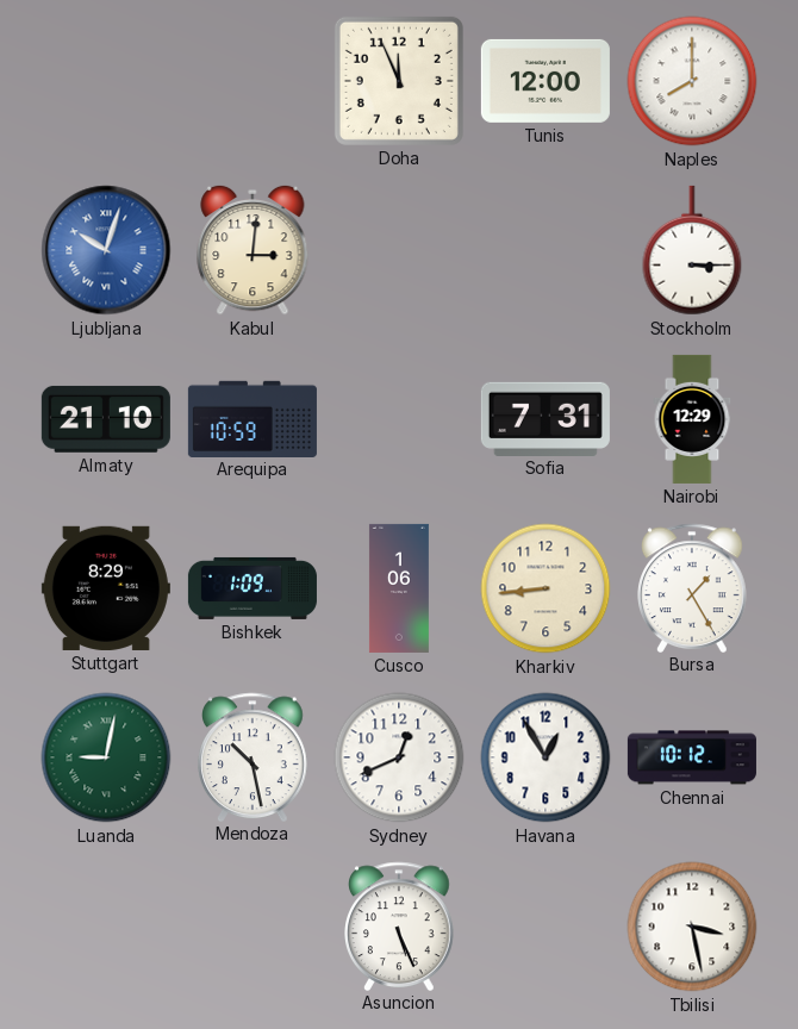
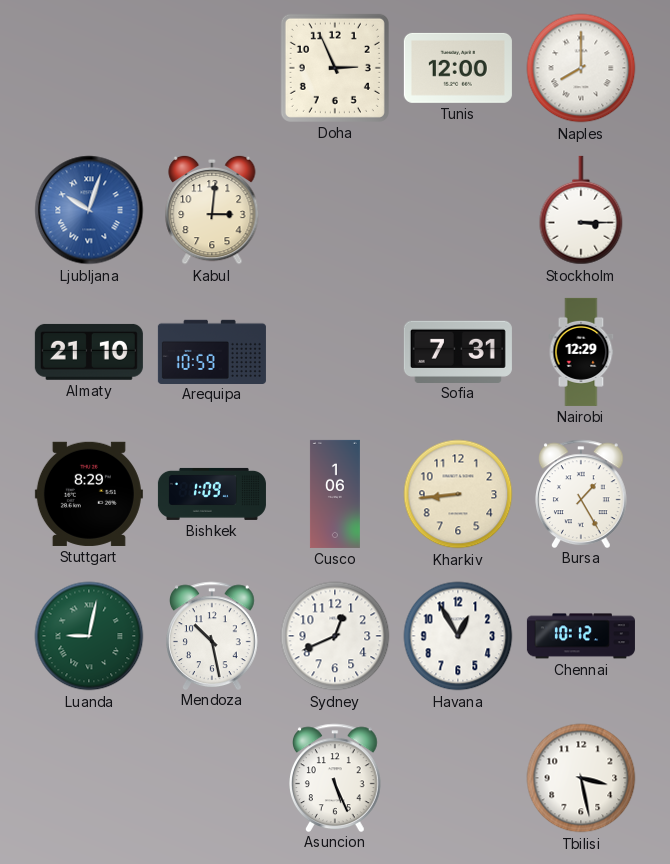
Doha: 11:56 -> 2:56
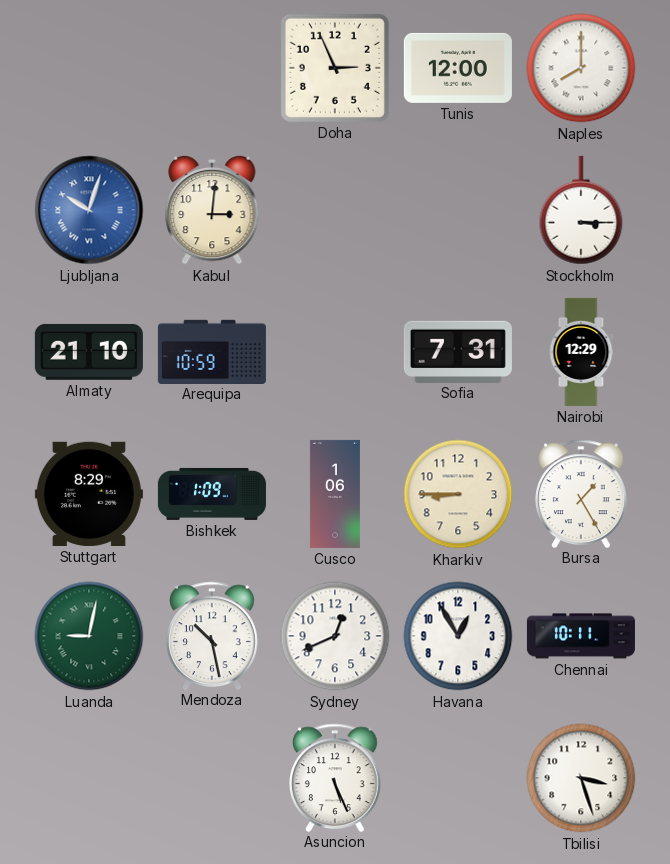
Kharkiv: 8:44 -> 8:45
Chennai: 10:12 -> 10:11
Tbilisi: 3:28 -> 3:27
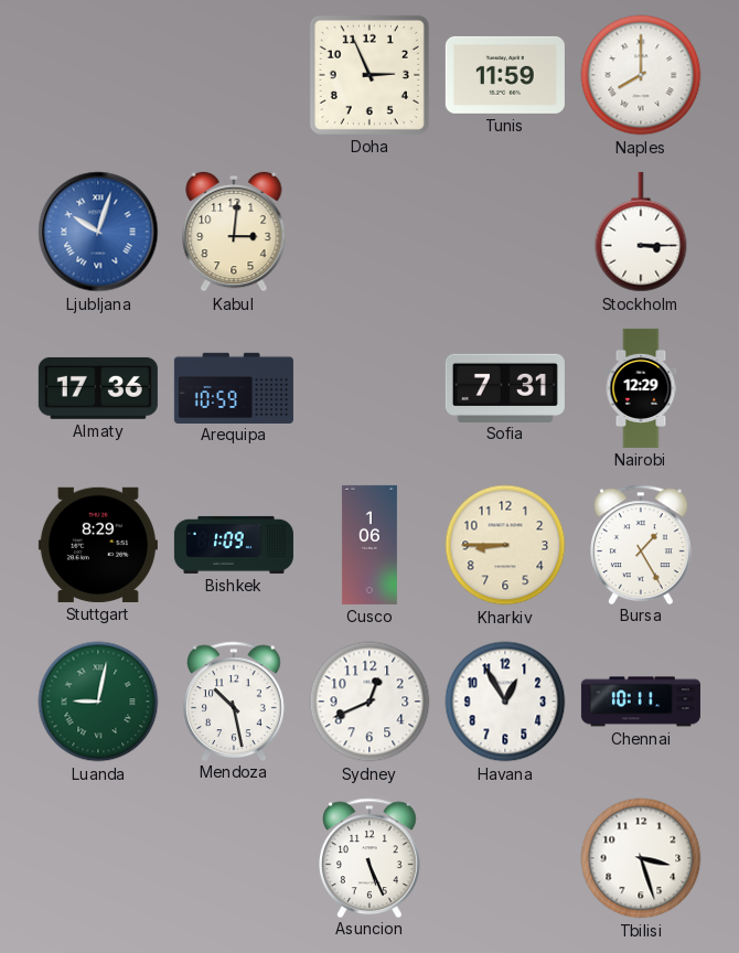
Tunis: 12:00 -> 11:59
Almaty: 21:10 -> 17:36
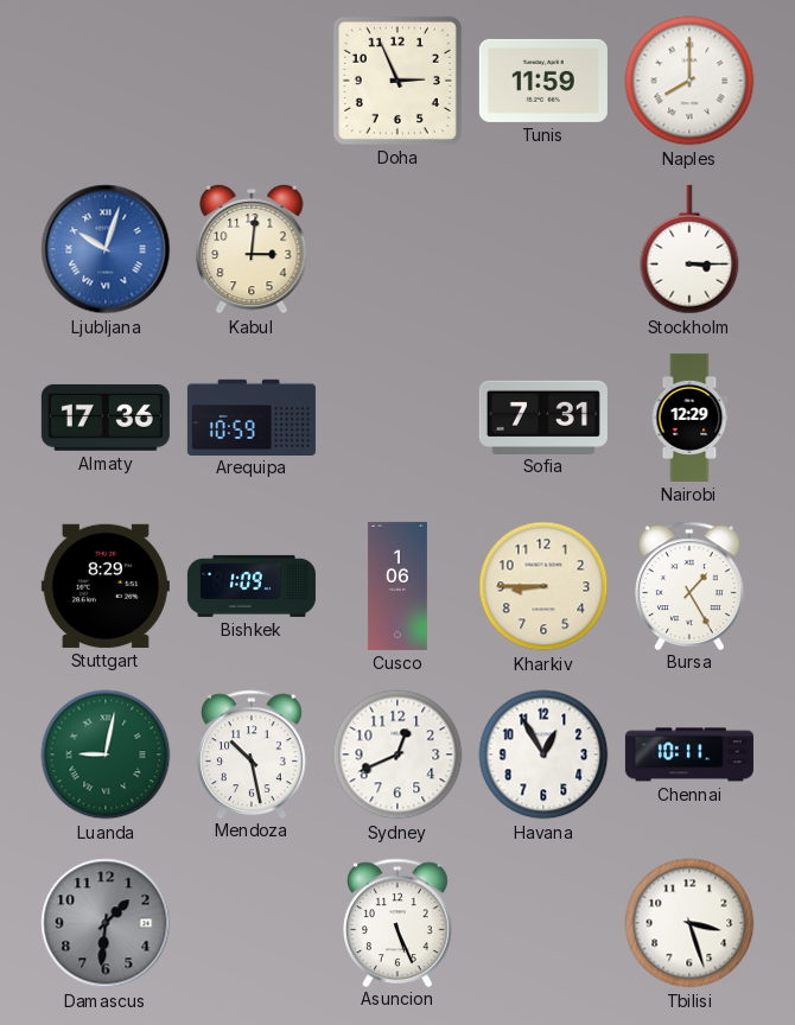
Damascus: none -> 1:31
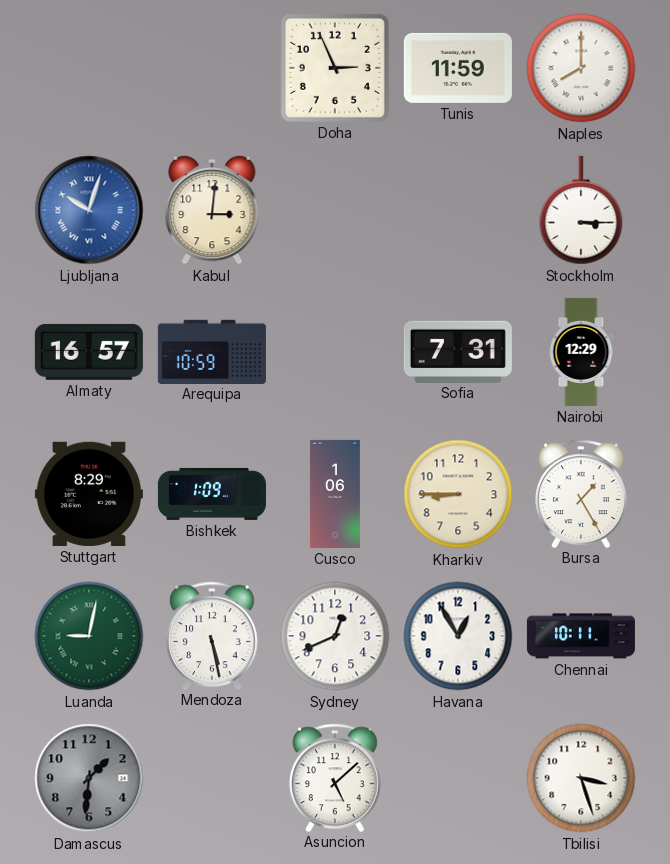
Almaty: 17:36 -> 16:57
Mendoza: 10:28 -> 5:28
Asuncion: 5:26 -> 5:08
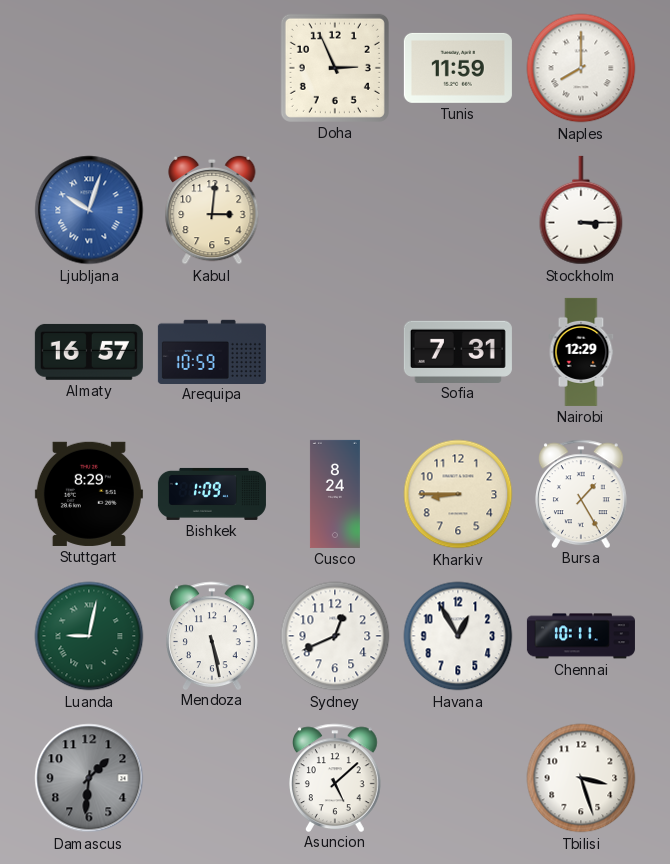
Cusco: 1:06 -> 8:24
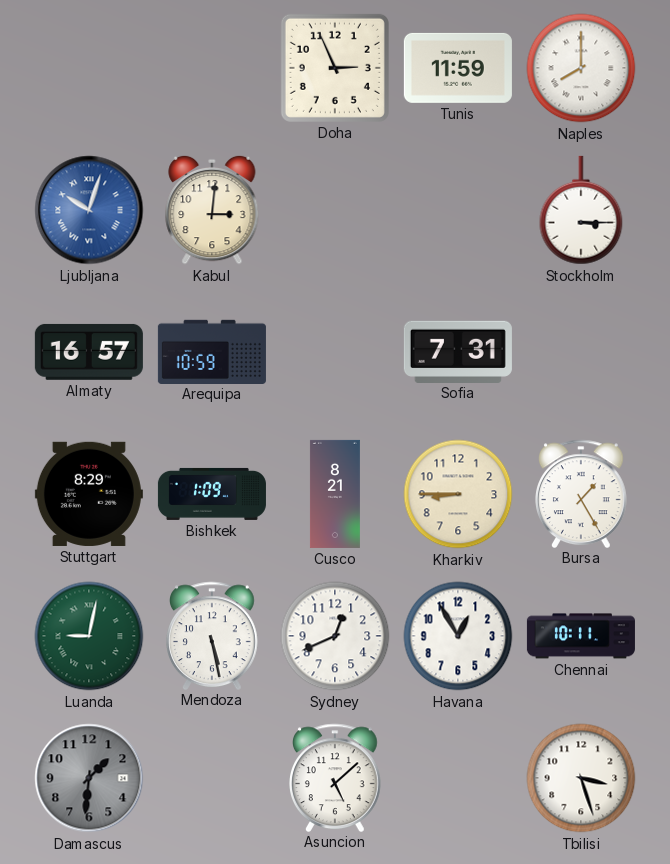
Nairobi: 12:29 -> none
Cusco: 8:24 -> 8:21
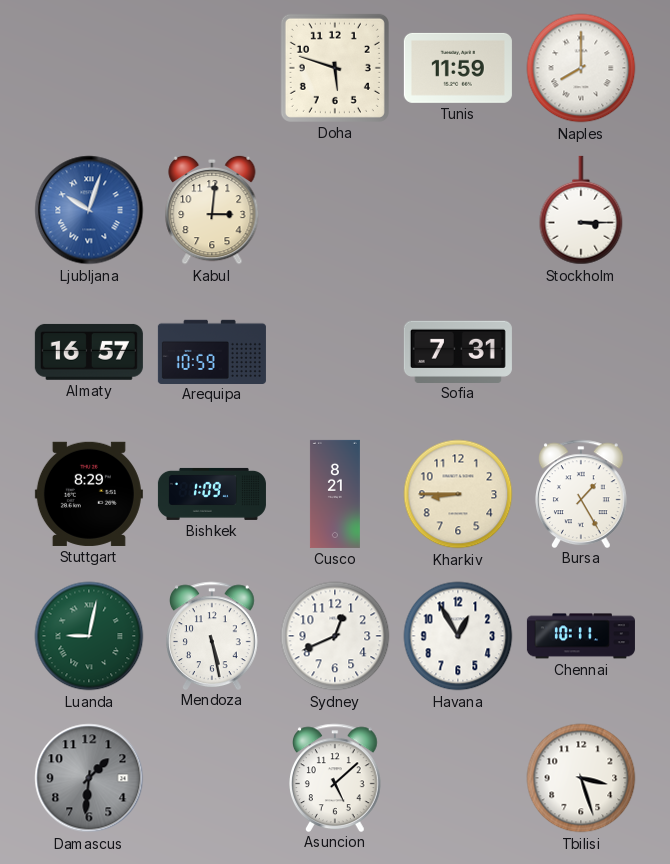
Doha: 2:56 -> 5:48
